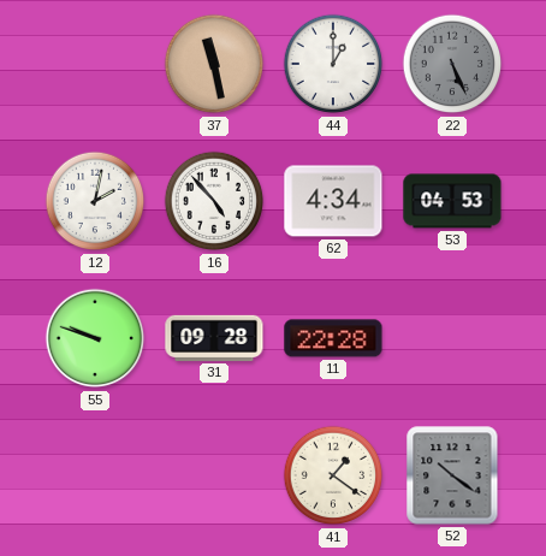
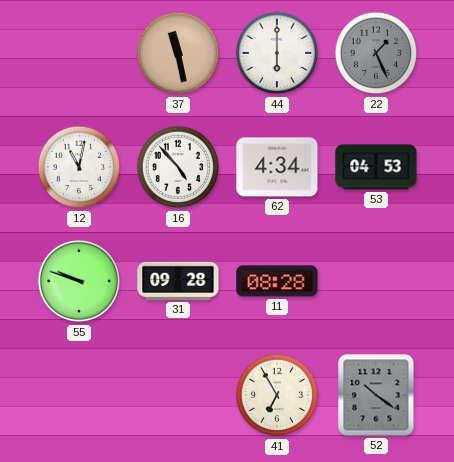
44: 1:00 -> 6:00
22: 5:26 -> 1:26
12: 2:02 -> 11:02
11: 22:28 -> 08:28
41: 1:21 -> 6:55
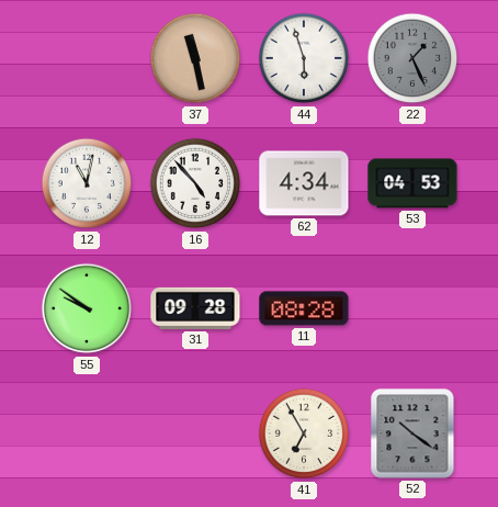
44: 6:00 -> 5:57
55: 9:48 -> 9:51
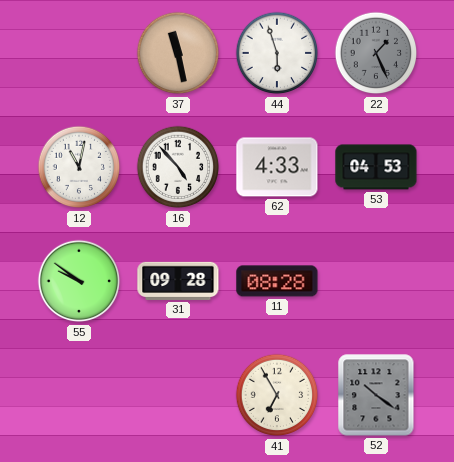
62: 4:34 -> 4:33
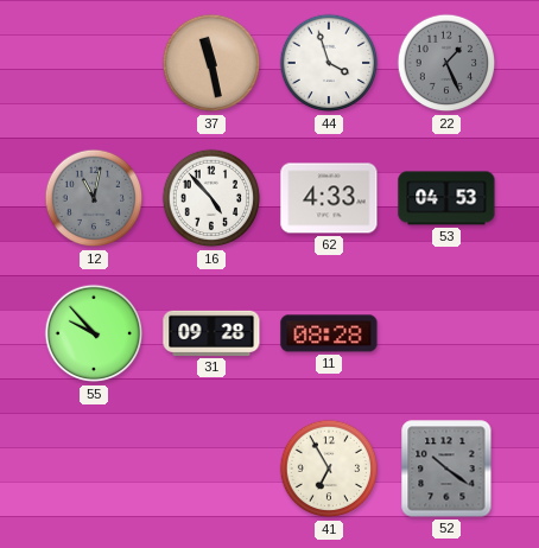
44: 5:57 -> 3:57
12 dial: white -> grey
55: 9:51 -> 9:53
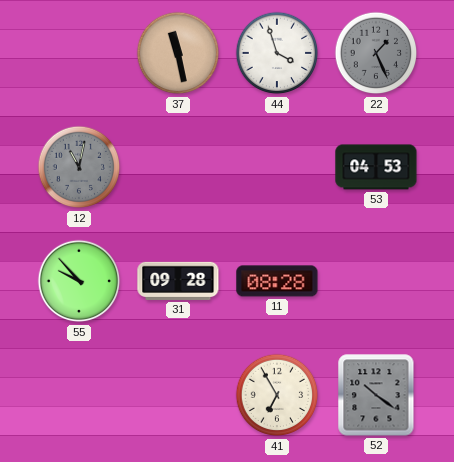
16: 4:53 -> none
62: 4:33 -> none
